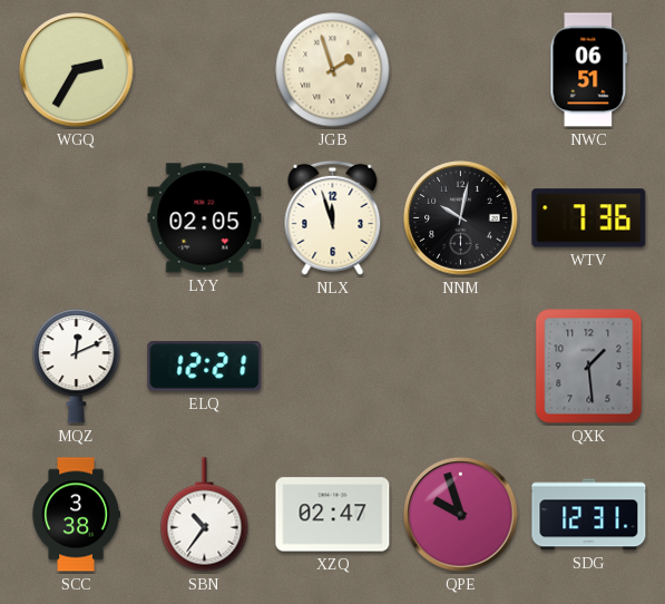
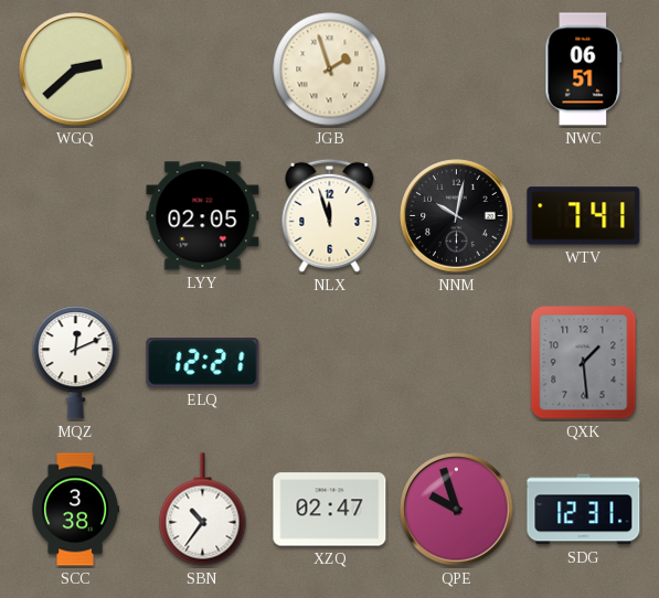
WGQ: 2:35 -> 2:38
WTV: 7:36 -> 7:41
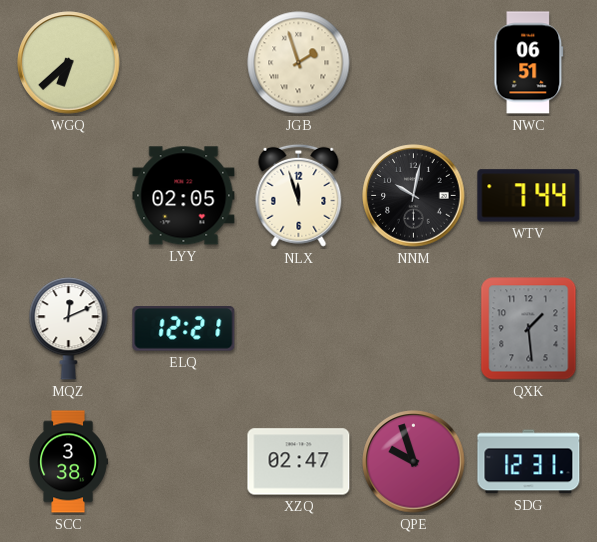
WGQ: 2:38 -> 6:38
WTV: 7:41 -> 7:44
SBN: 10:36 -> none
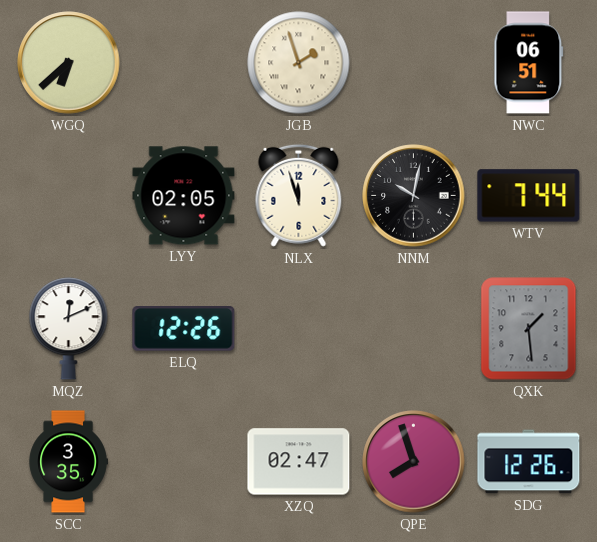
ELQ: 12:21 -> 12:26
SCC: 3:38 -> 3:35
QPE: 9:57 -> 7:57
SDG: 12:31 -> 12:26
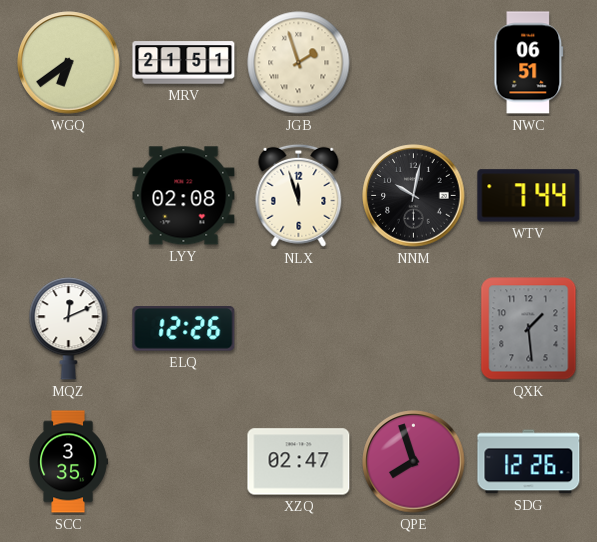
WGQ: 6:38 -> 6:39
MRV: none -> 21:51
LYY: 02:05 -> 02:08
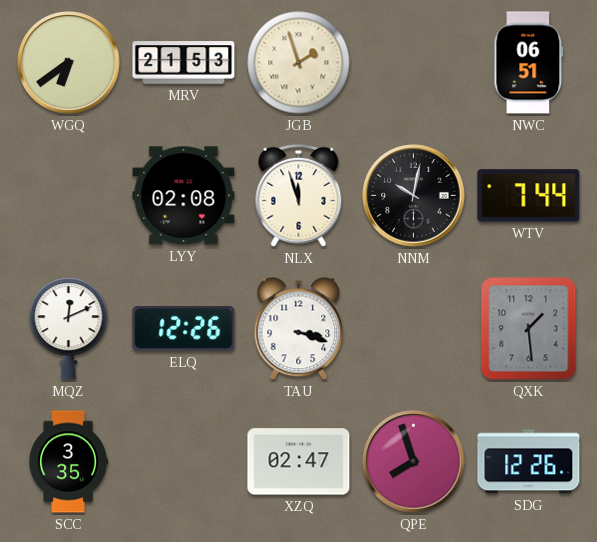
MRV: 21:51 -> 21:53
TAU: none -> 3:18
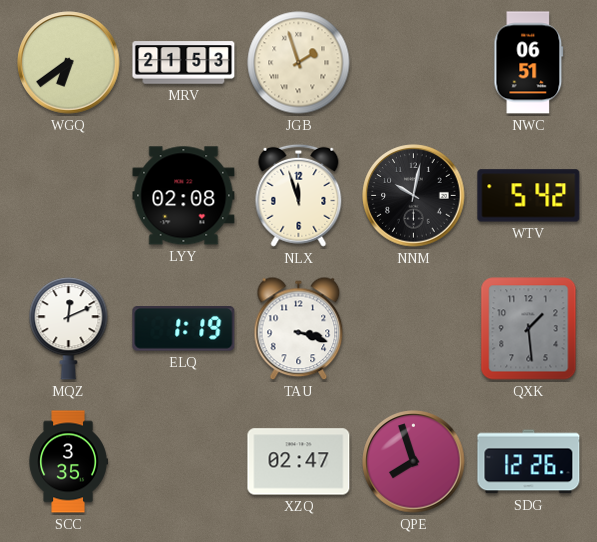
WTV: 7:44 -> 5:42
ELQ: 12:26 -> 1:19
